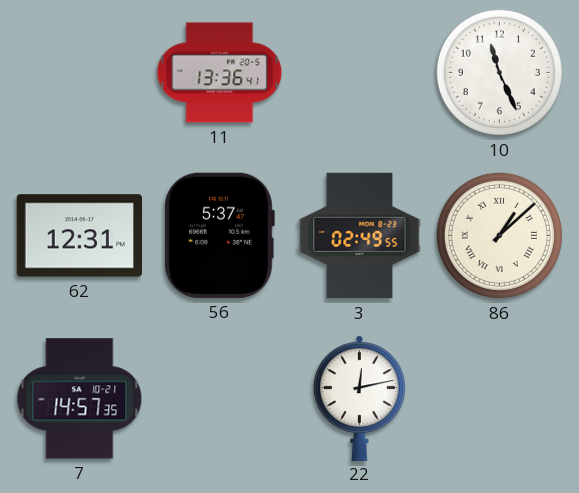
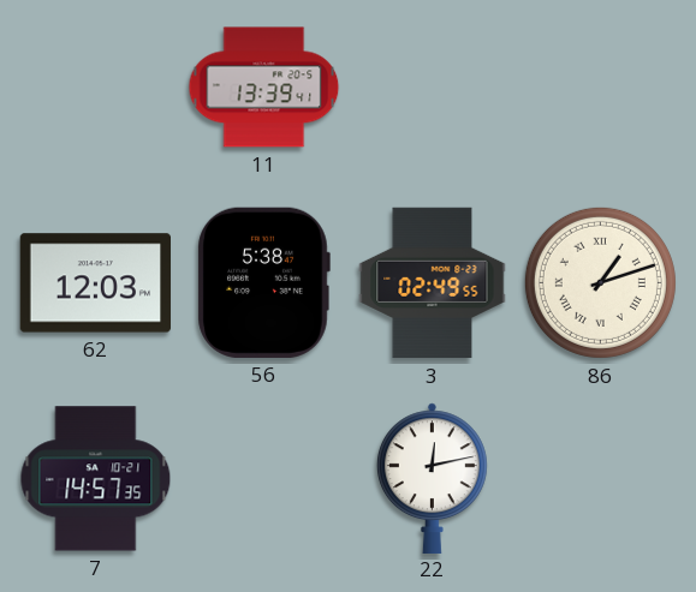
11: 13:36 -> 13:39
10: 11:26 -> none
62: 12:31 -> 12:03
56: 5:37 -> 5:38
86: 1:08 -> 1:12
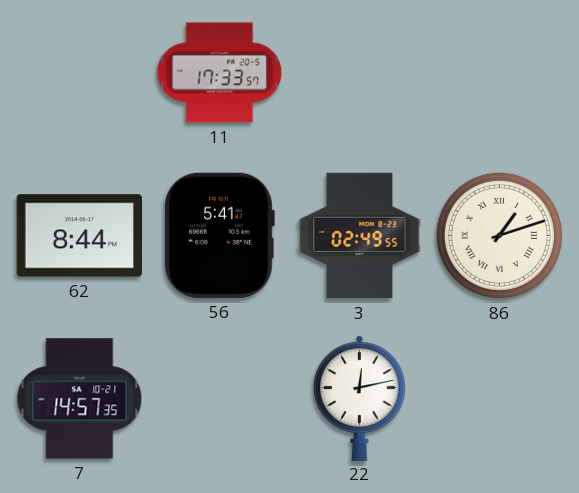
11: 13:39 -> 17:33
62: 12:03 -> 8:44
56: 5:38 -> 5:41
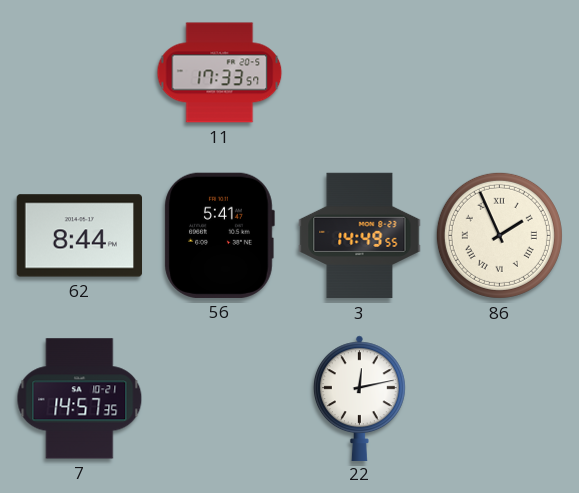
3: 02:49 -> 14:49
86: 1:12 -> 1:56
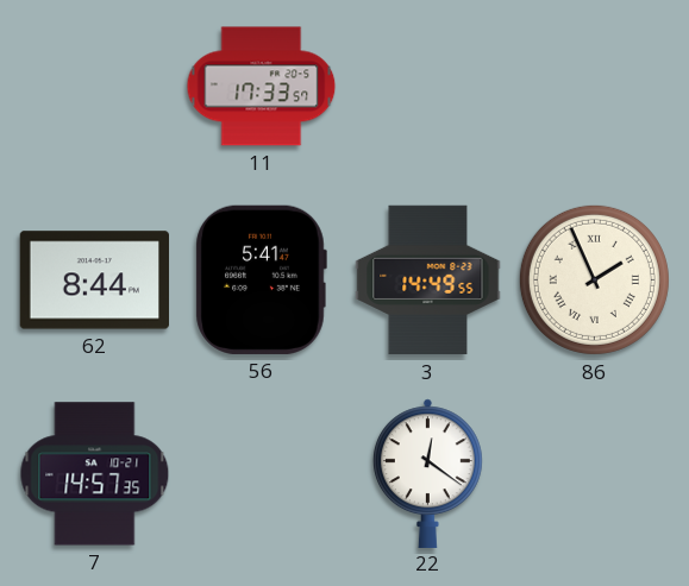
22: 12:13 -> 12:21
